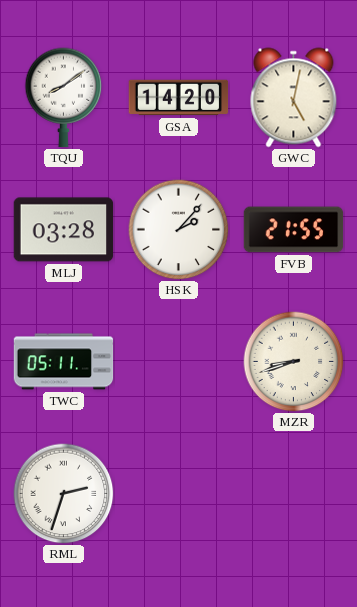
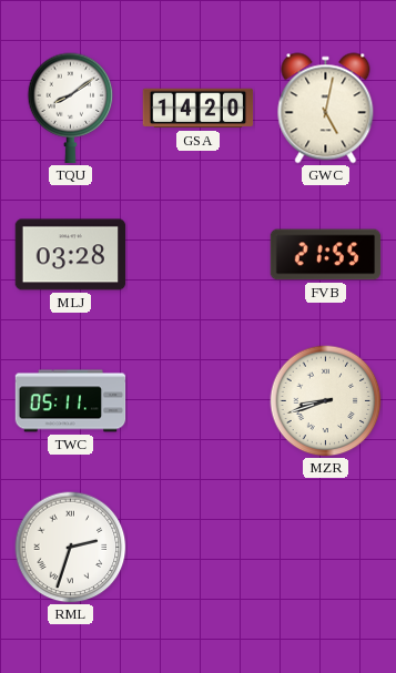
HSK: 2:07 -> none
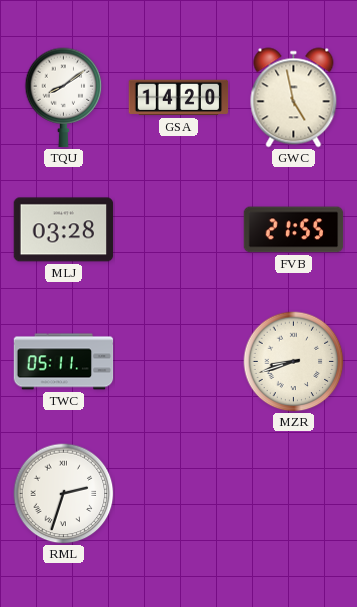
GWC: 5:02 -> 4:58
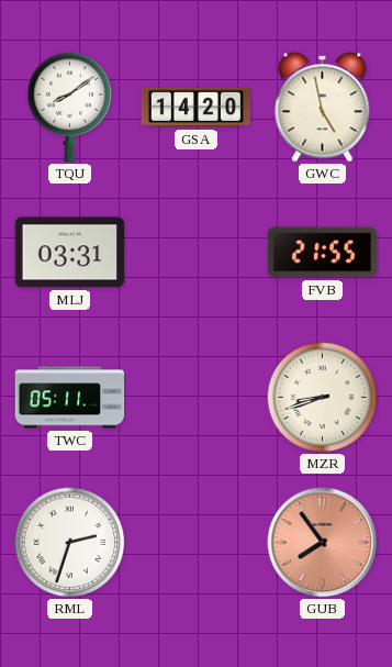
MLJ: 03:28 -> 03:31
GUB: none -> 7:54
